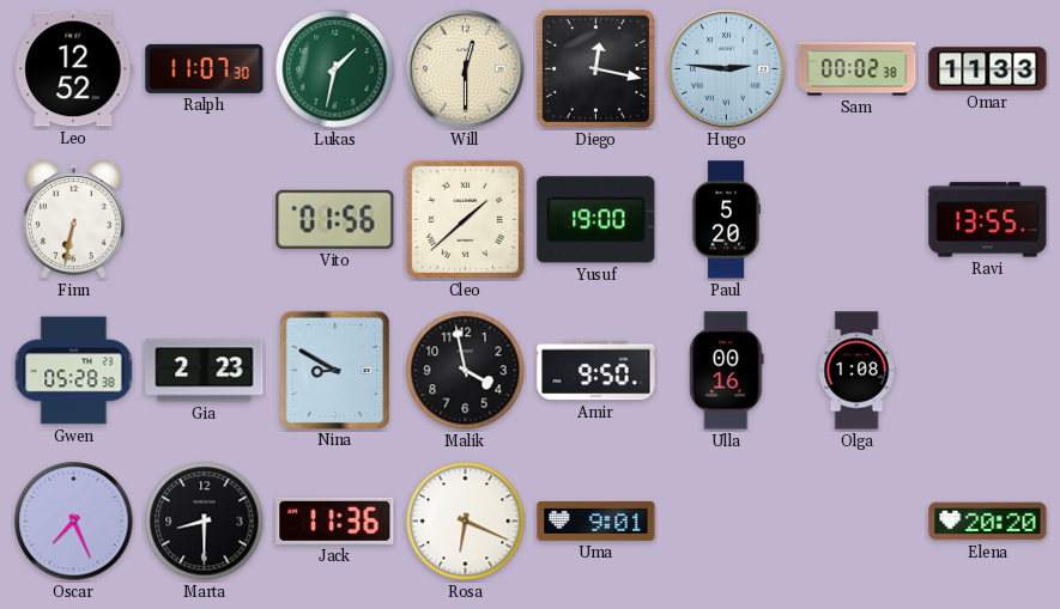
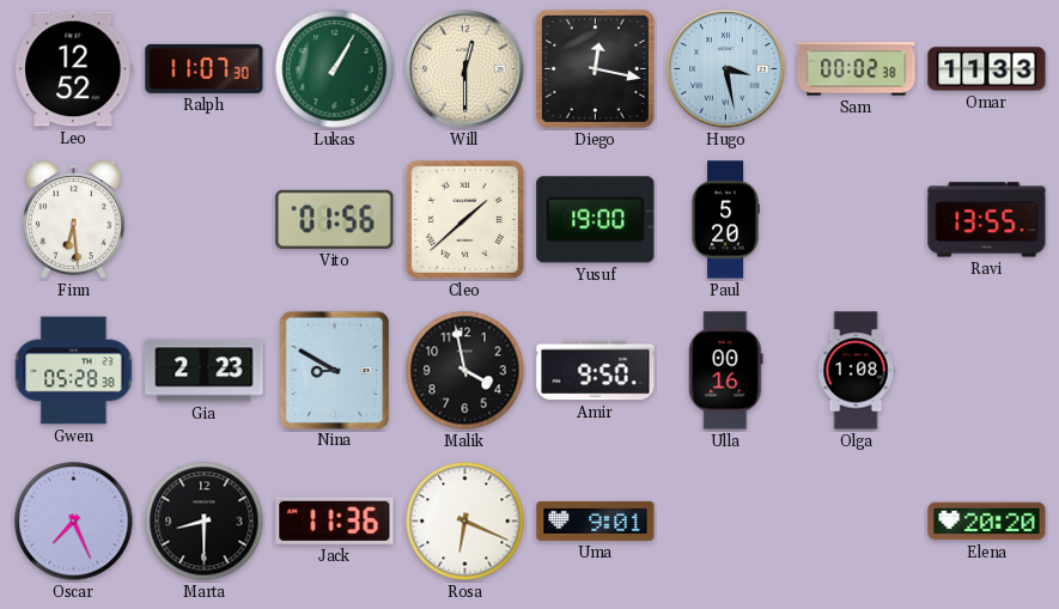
Lukas: 1:32 -> 1:05
Hugo: 2:46 -> 3:28
Finn: 6:32 -> 6:29
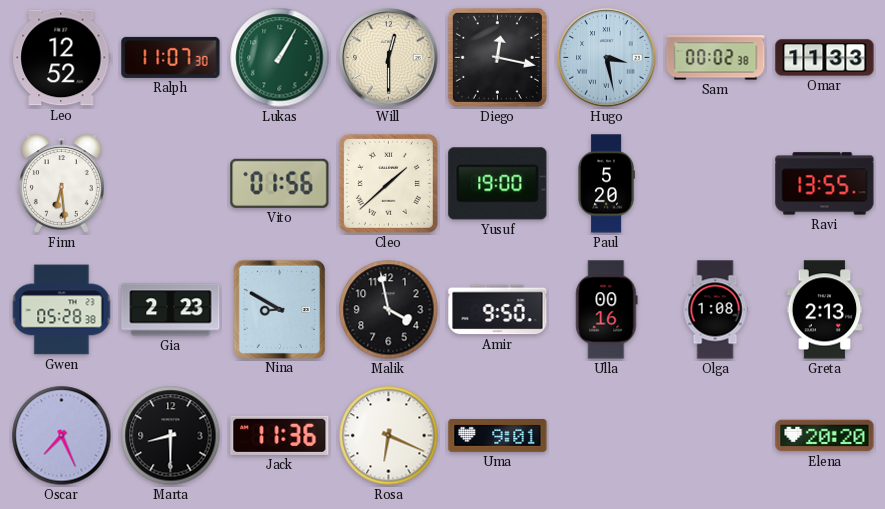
Greta: none -> 2:13
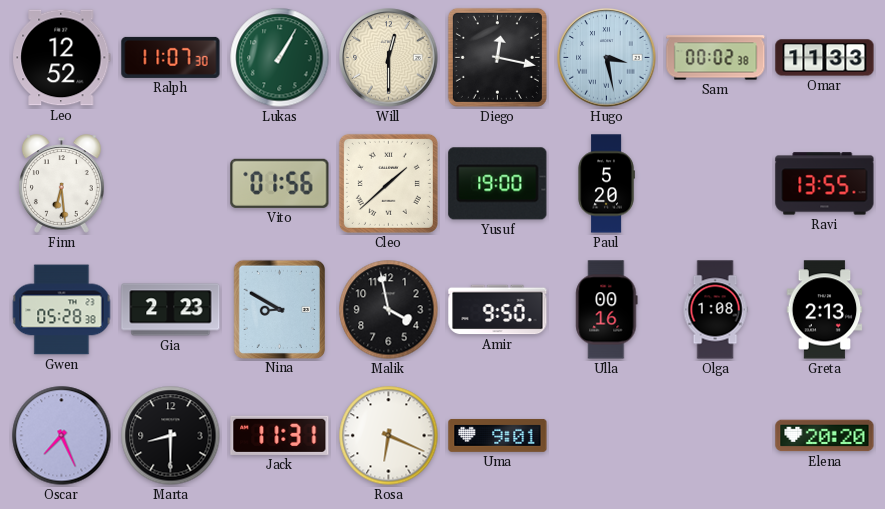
Jack: 11:36 -> 11:31
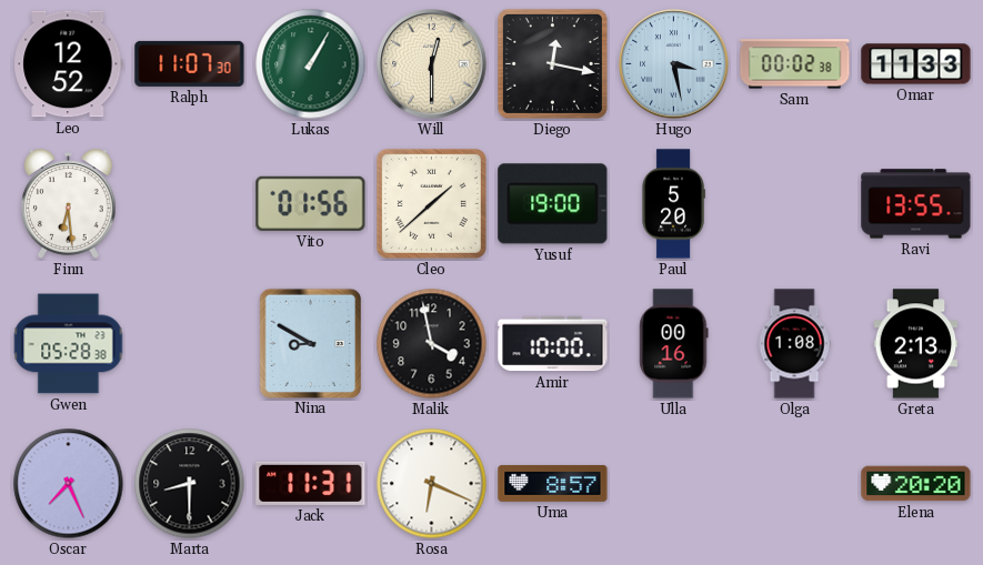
Gia: 2:23 -> none
Amir: 9:50 -> 10:00
Uma: 9:01 -> 8:57
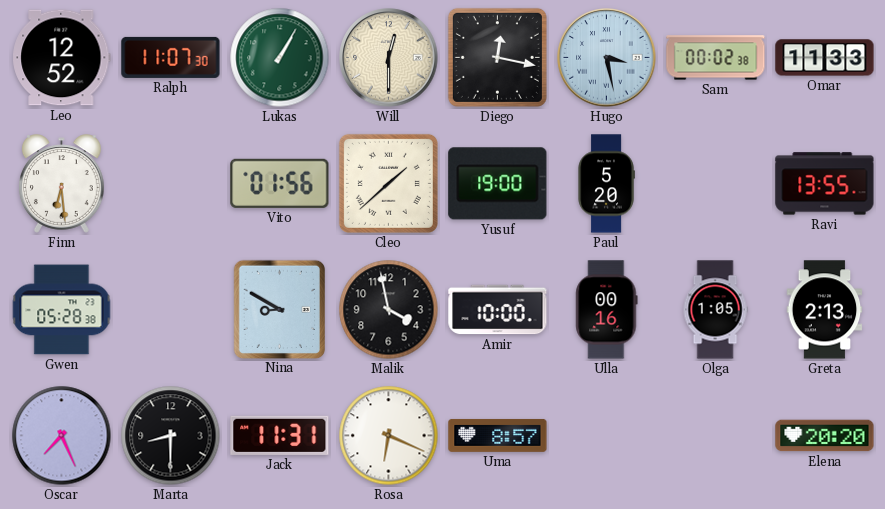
Olga: 1:08 -> 1:05
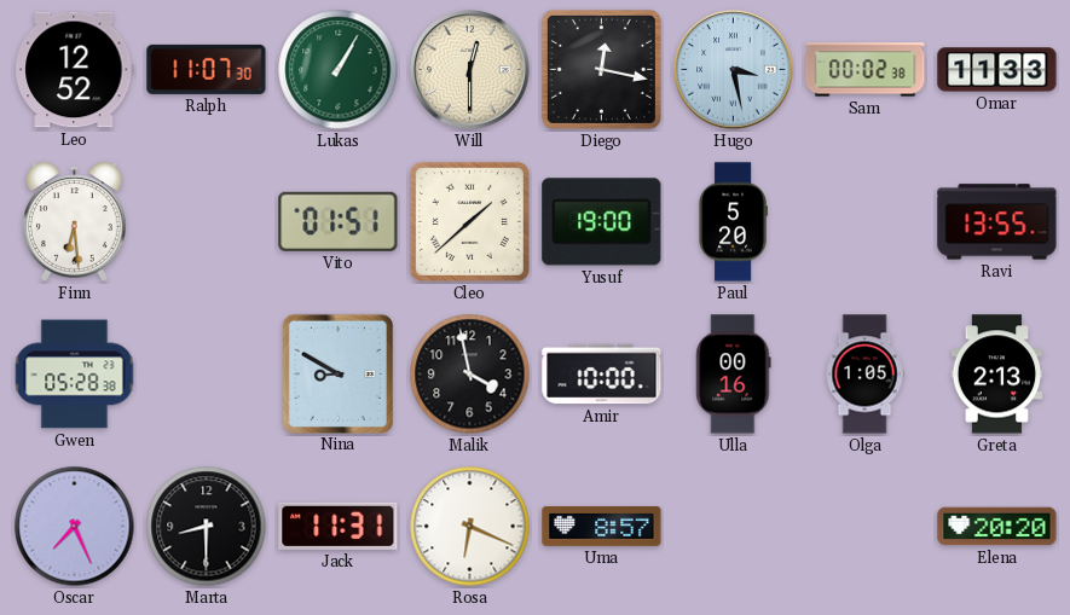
Vito: 01:56 -> 01:51
